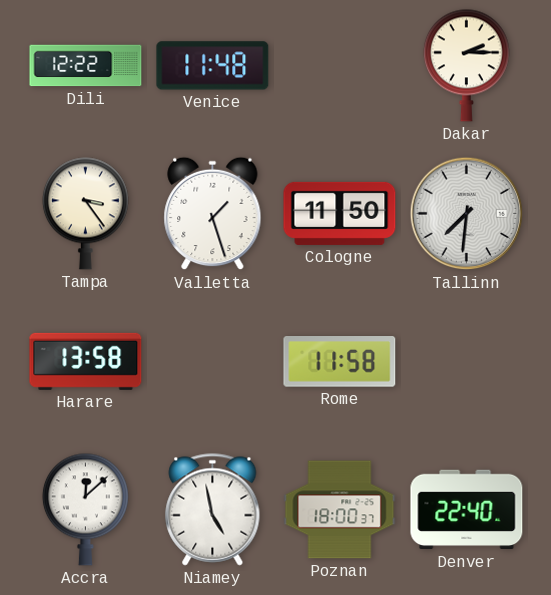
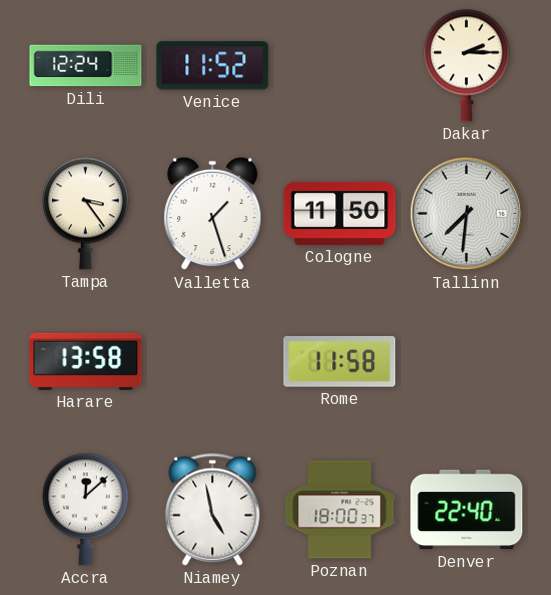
Dili: 12:22 -> 12:24
Venice: 11:48 -> 11:52
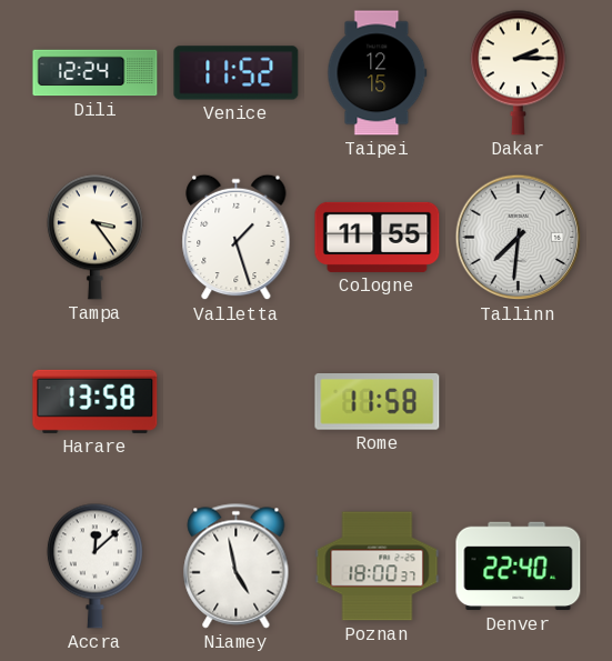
Taipei: none -> 12:15
Cologne: 11:50 -> 11:55
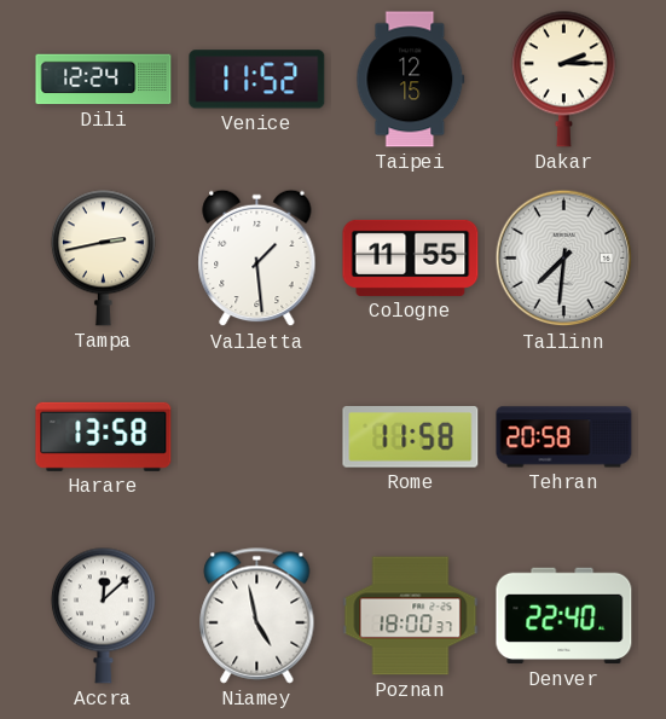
Tampa: 3:24 -> 2:43
Valletta: 1:27 -> 1:29
Tehran: none -> 20:58
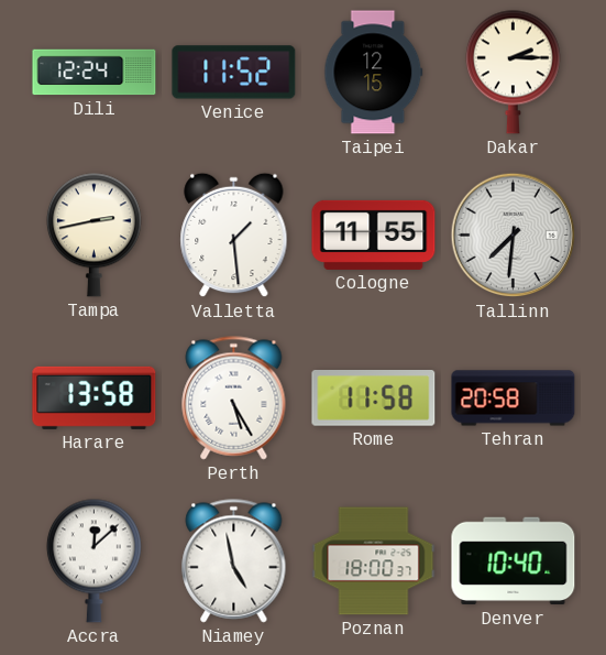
Perth: none -> 5:25
Denver: 22:40 -> 10:40
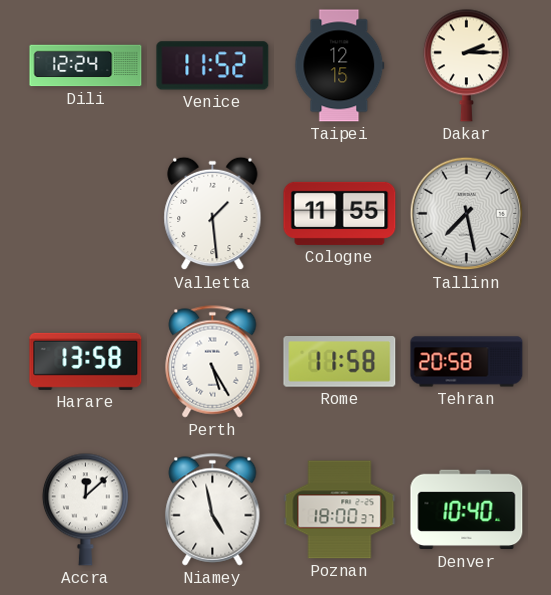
Tampa: 2:43 -> none
Tallinn: 7:31 -> 7:28
